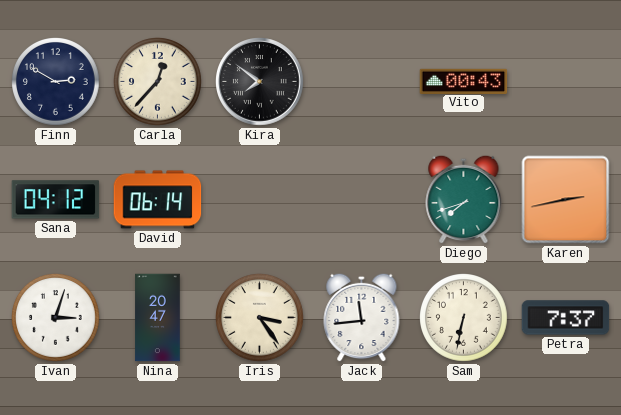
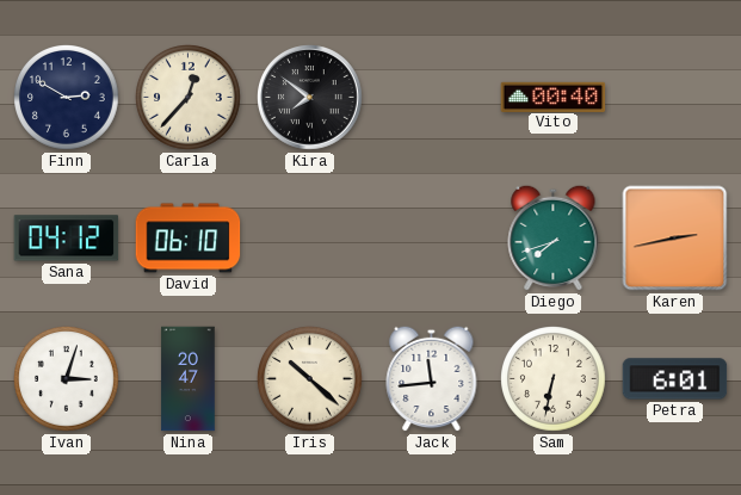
Vito: 00:43 -> 00:40
David: 06:14 -> 06:10
Iris: 3:24 -> 10:22
Petra: 7:37 -> 6:01
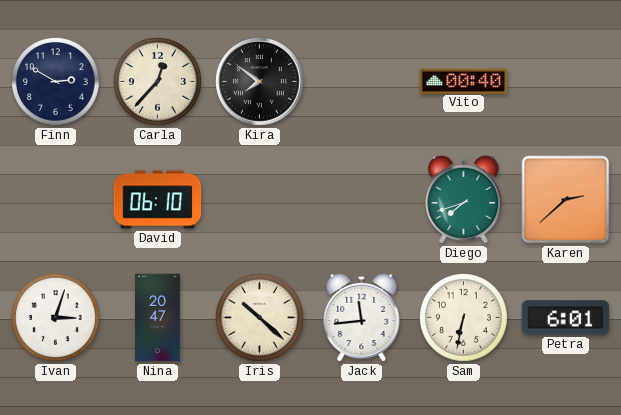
Sana: 04:12 -> none
Karen: 2:43 -> 2:38
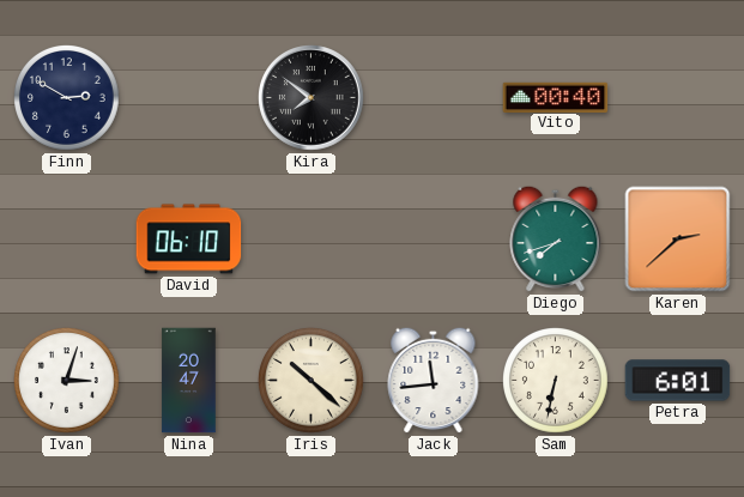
Carla: 12:37 -> none
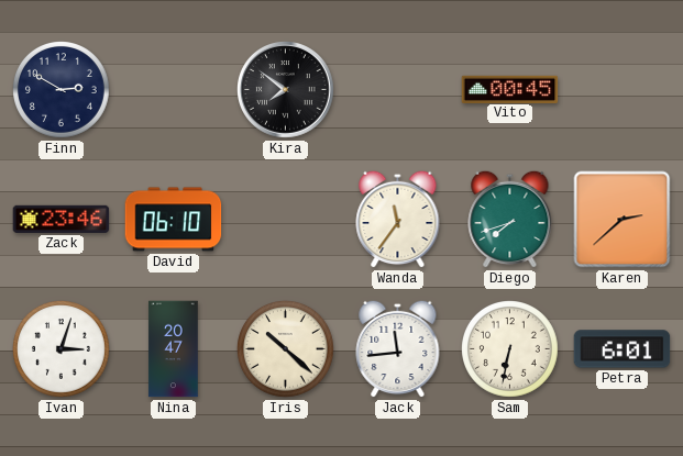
Vito: 00:40 -> 00:45
Zack: none -> 23:46
Wanda: none -> 11:36
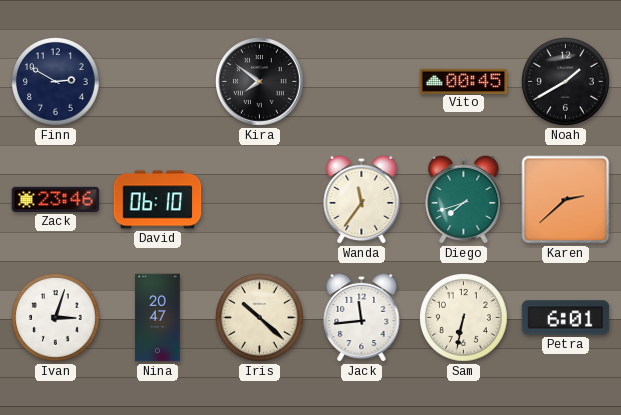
Noah: none -> 1:40
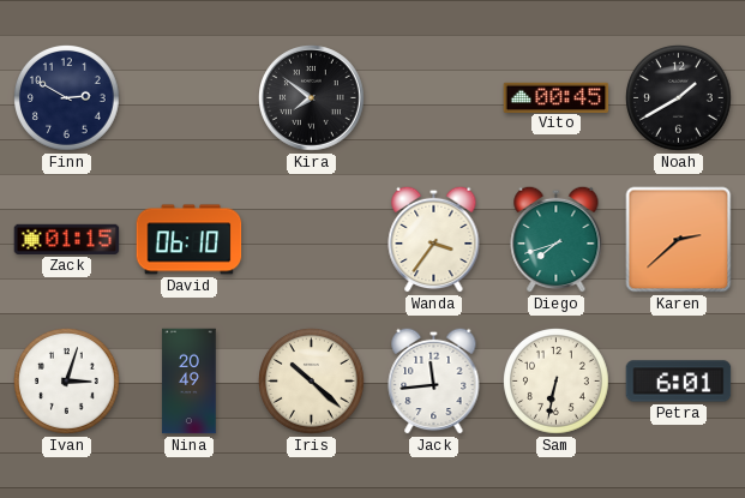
Zack: 23:46 -> 01:15
Wanda: 11:36 -> 3:36
Nina: 20:47 -> 20:49
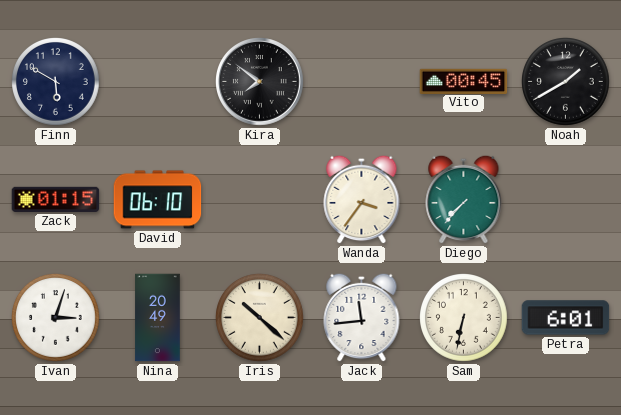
Finn: 2:50 -> 5:50
Diego: 7:42 -> 7:37
Karen: 2:38 -> none
